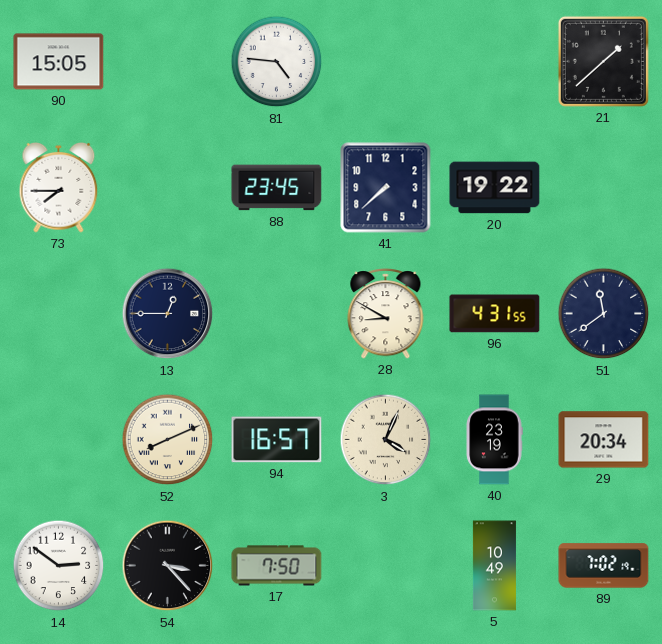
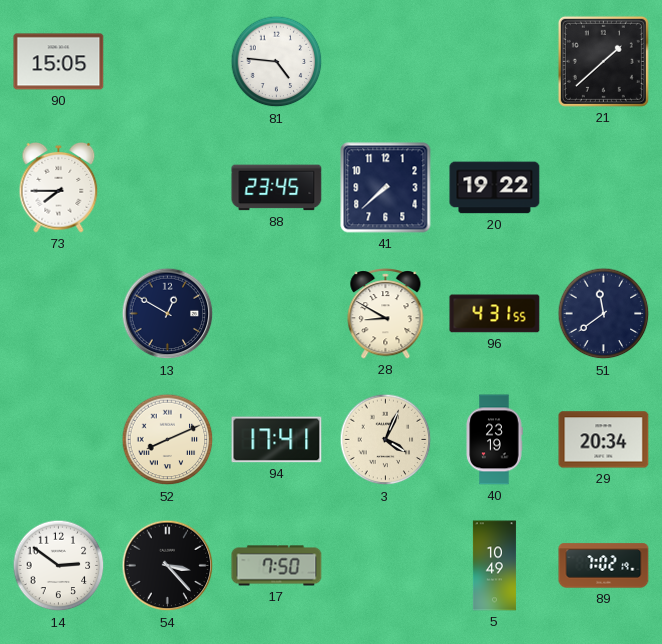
13: 12:45 -> 12:50
94: 16:57 -> 17:41
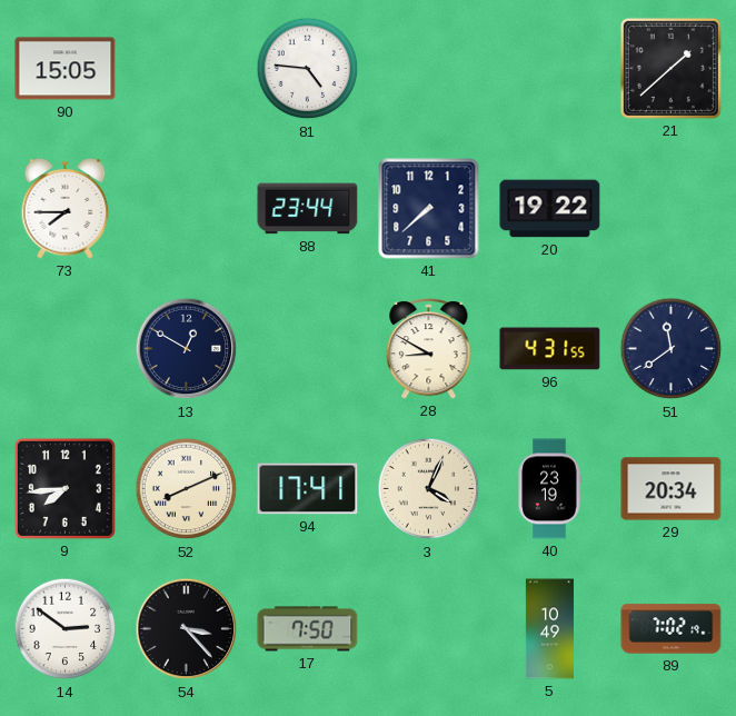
88: 23:45 -> 23:44
9: none -> 7:44
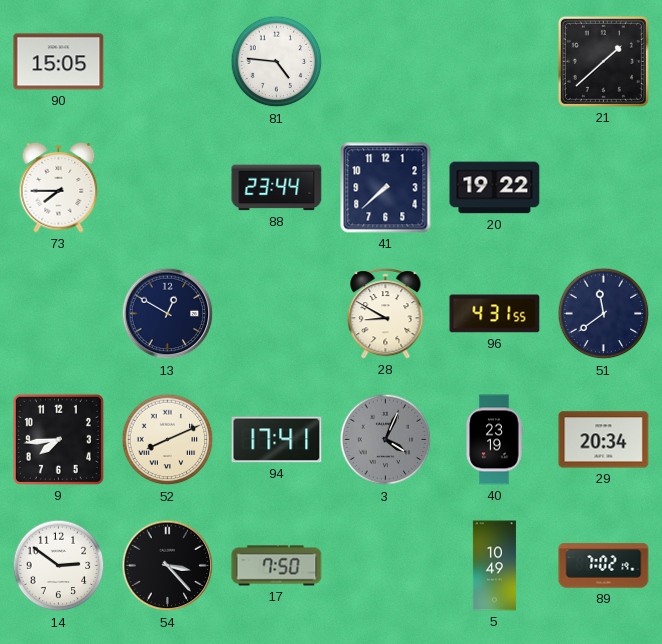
3 dial: cream -> grey
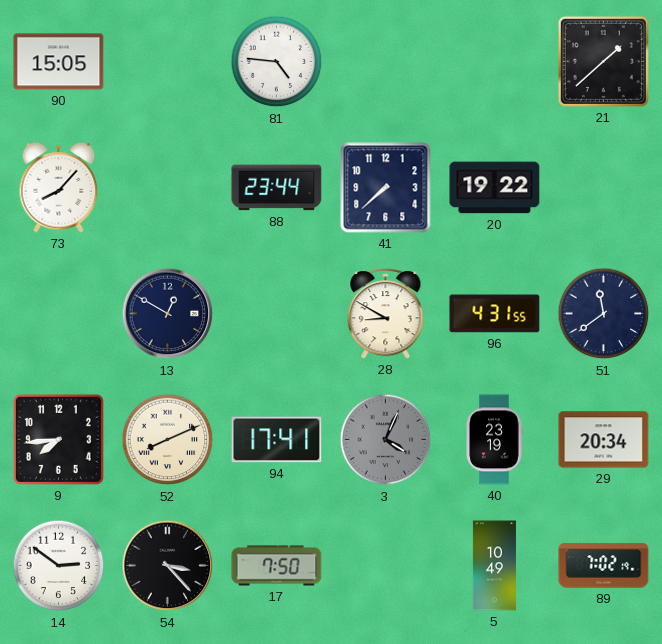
73: 7:45 -> 8:07
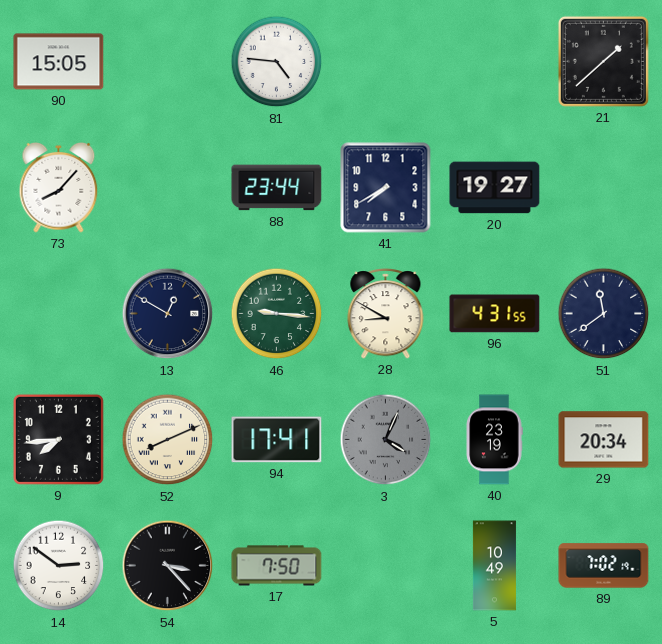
41: 7:38 -> 7:40
20: 19:22 -> 19:27
46: none -> 9:16
